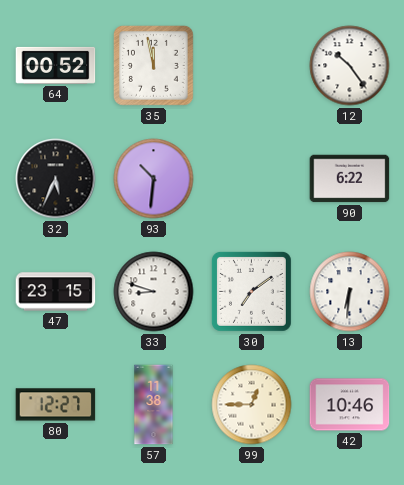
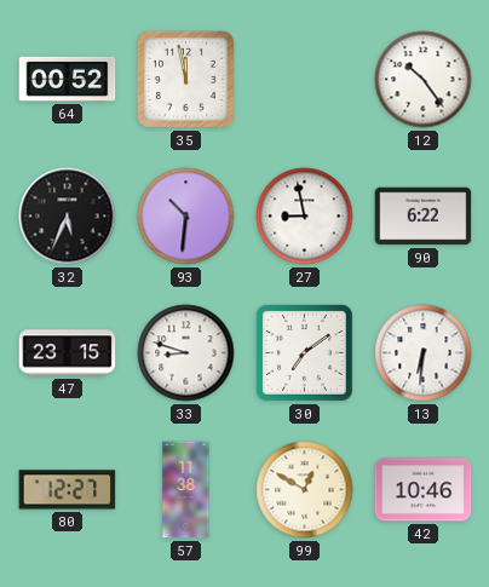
27: none -> 8:58
99: 12:45 -> 12:50
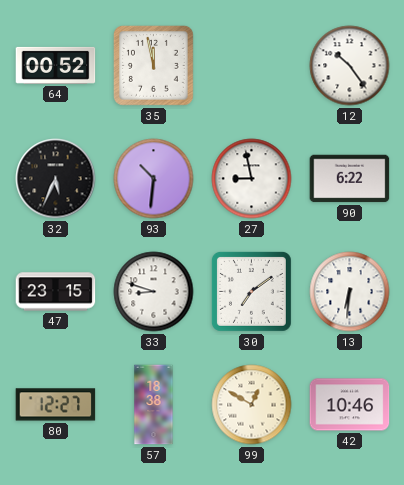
57: 11:38 -> 18:38
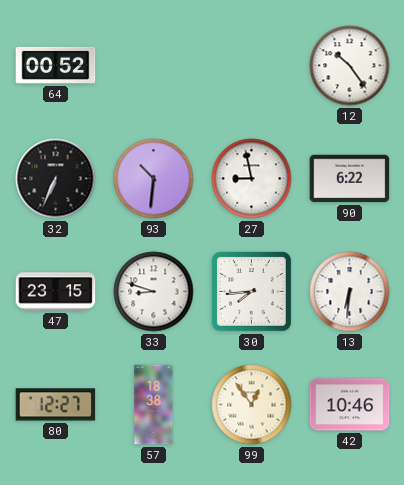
35: 11:58 -> none
32: 5:34 -> 6:34
30: 7:09 -> 7:44
99: 12:50 -> 12:54
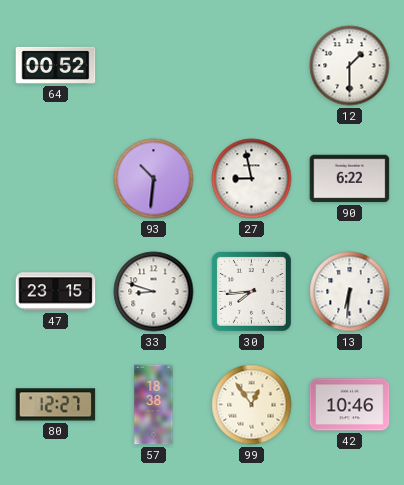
12: 10:24 -> 1:30
32: 6:34 -> none
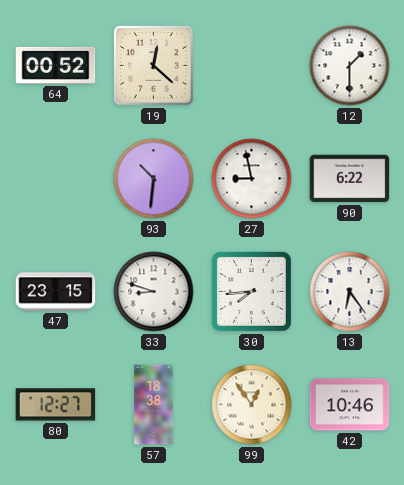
19: none -> 12:22
13: 6:31 -> 6:24
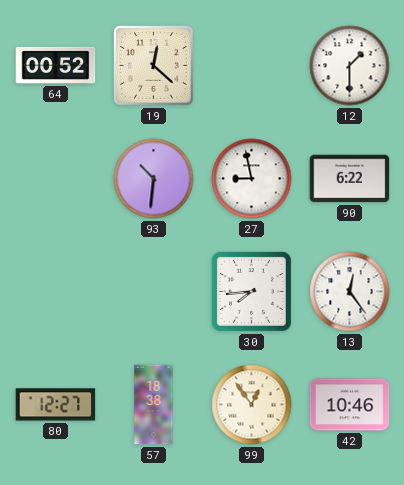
47: 23:15 -> none
33: 8:48 -> none
13: 6:24 -> 12:24
